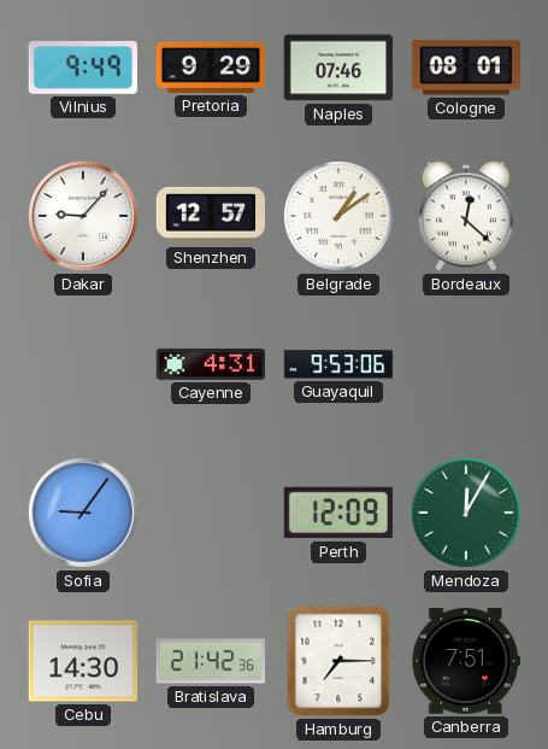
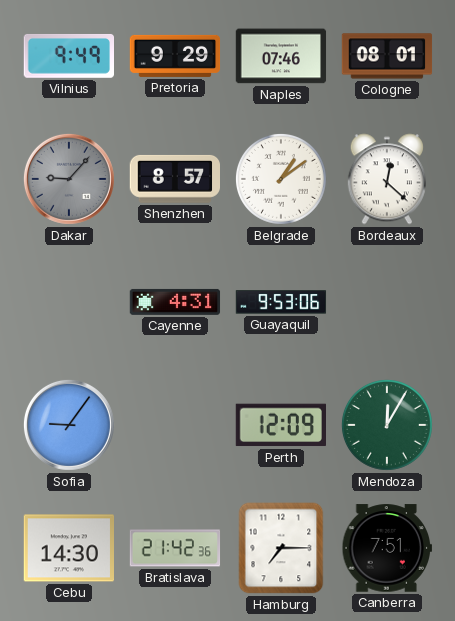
Dakar dial: white -> grey
Shenzhen: 12:57 -> 8:57
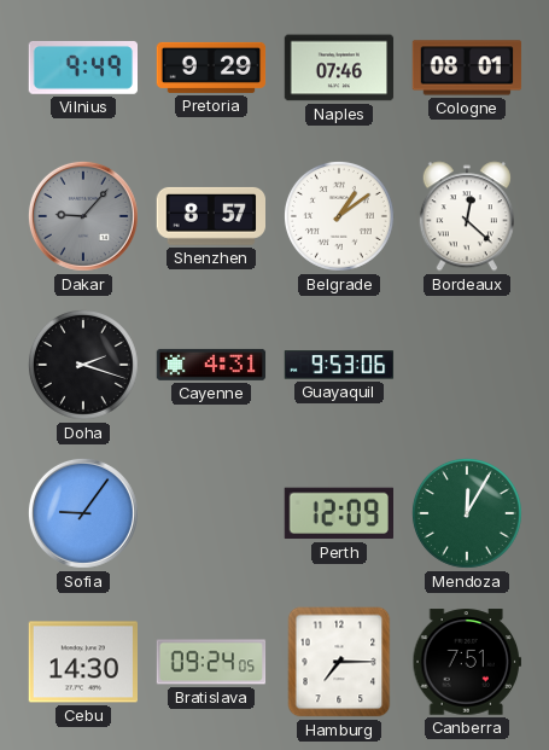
Doha: none -> 2:18
Bratislava: 21:42 -> 09:24
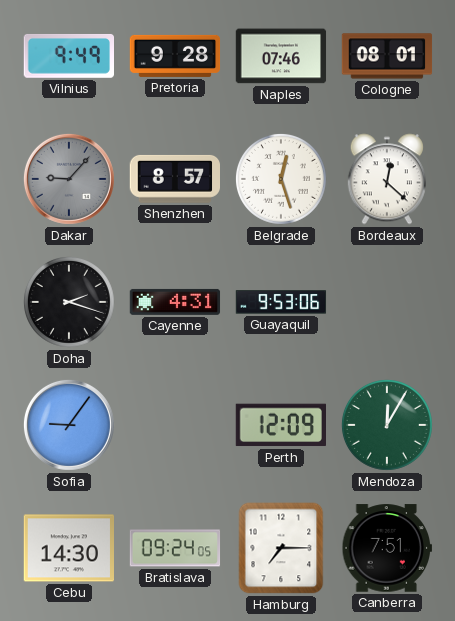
Pretoria: 9:29 -> 9:28
Belgrade: 1:09 -> 12:27
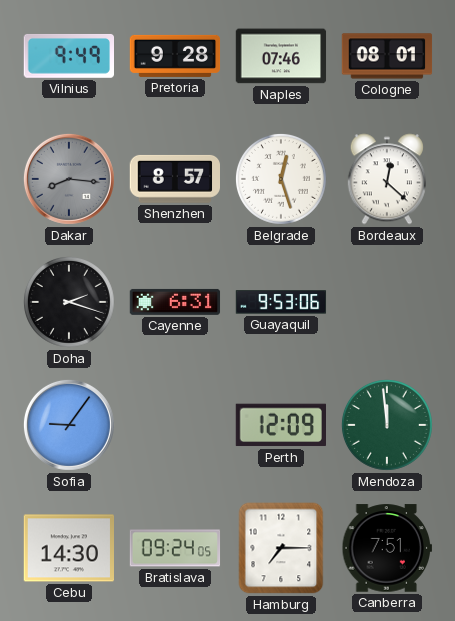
Dakar: 9:07 -> 8:16
Cayenne: 4:31 -> 6:31
Mendoza: 12:05 -> 11:59
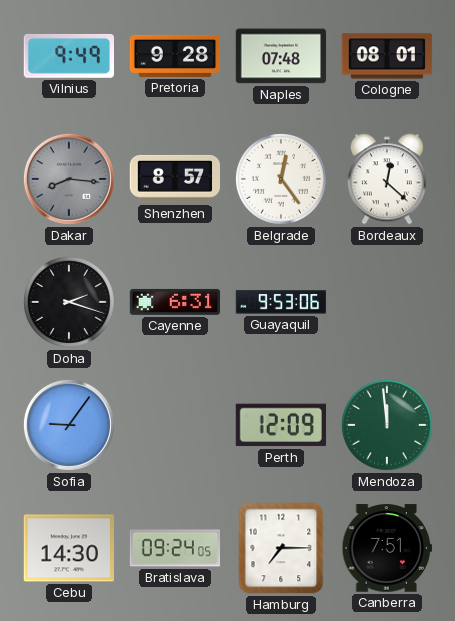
Naples: 07:46 -> 07:48
Belgrade: 12:27 -> 12:24
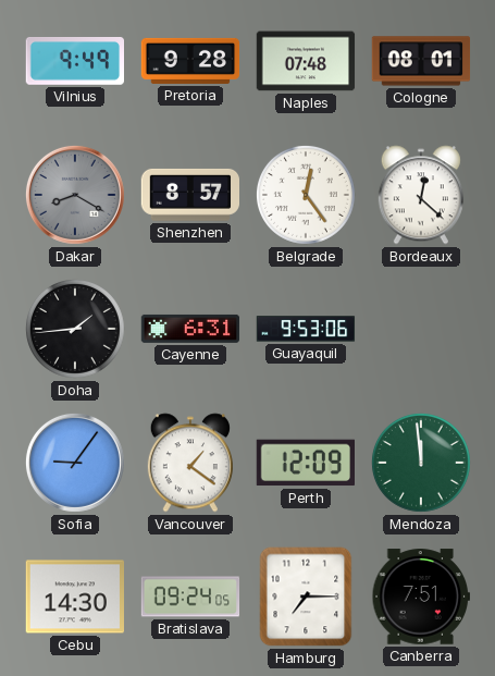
Dakar: 8:16 -> 8:20
Doha: 2:18 -> 1:44
Vancouver: none -> 1:21
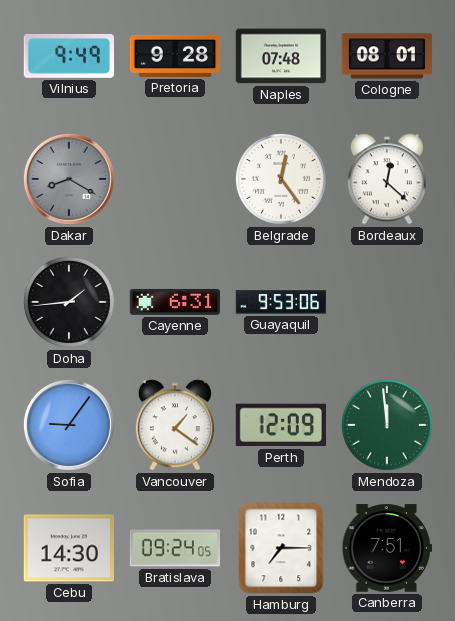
Shenzhen: 8:57 -> none
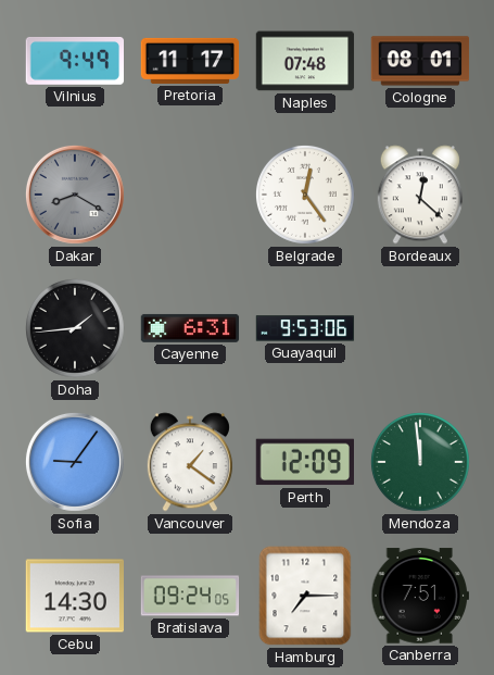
Pretoria: 9:28 -> 11:17
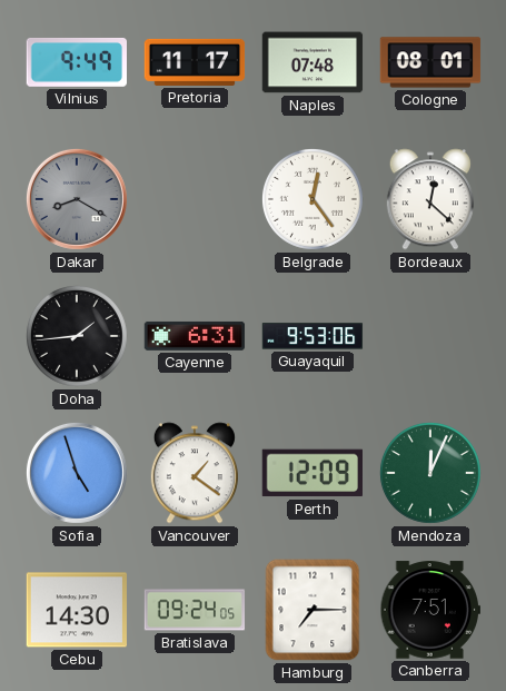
Sofia: 9:06 -> 4:57
Mendoza: 11:59 -> 12:04
